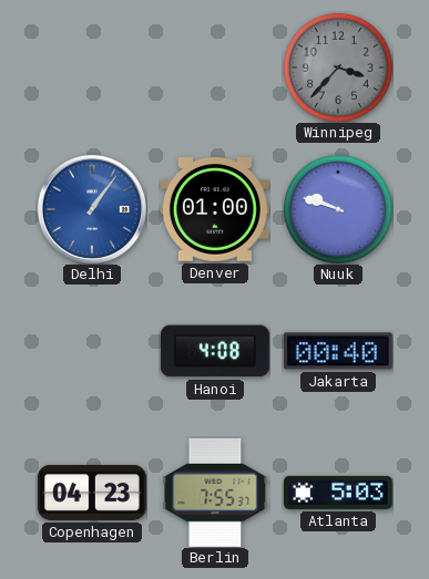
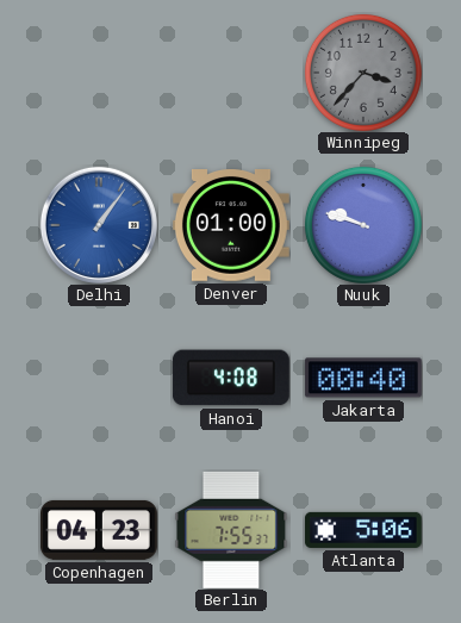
Atlanta: 5:03 -> 5:06
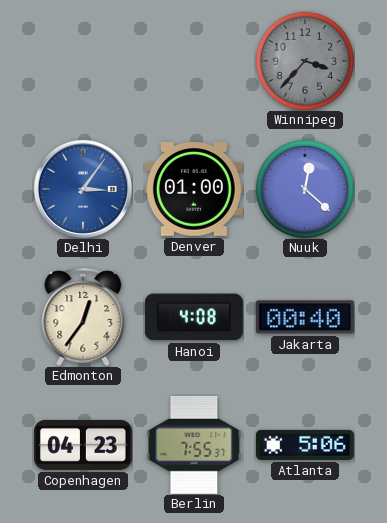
Delhi: 1:06 -> 3:06
Nuuk: 9:48 -> 12:22
Edmonton: none -> 12:36
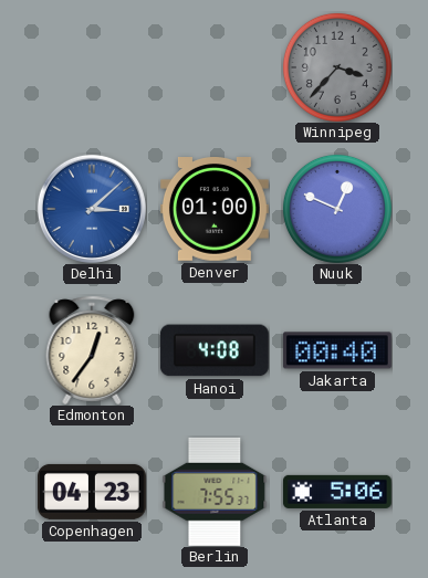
Delhi: 3:06 -> 3:08
Nuuk: 12:22 -> 12:49
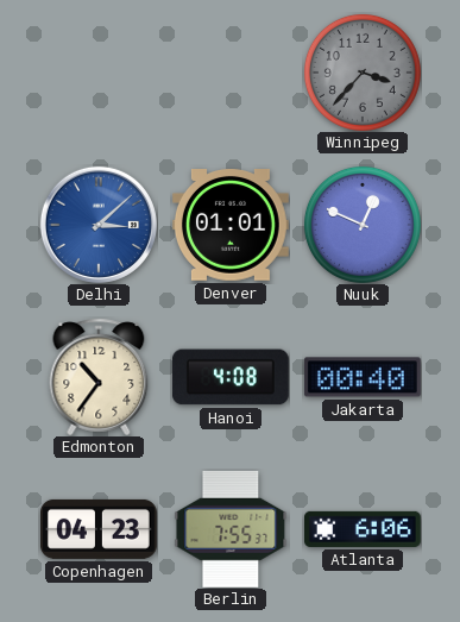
Denver: 01:00 -> 01:01
Edmonton: 12:36 -> 10:36
Atlanta: 5:06 -> 6:06
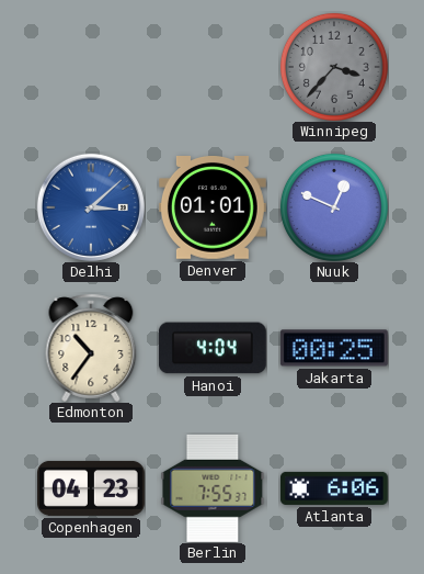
Hanoi: 4:08 -> 4:04
Jakarta: 00:40 -> 00:25
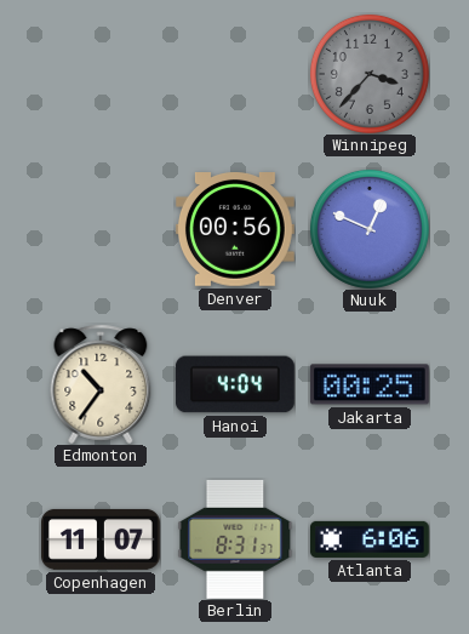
Delhi: 3:08 -> none
Denver: 01:01 -> 00:56
Copenhagen: 04:23 -> 11:07
Berlin: 7:55 -> 8:31
